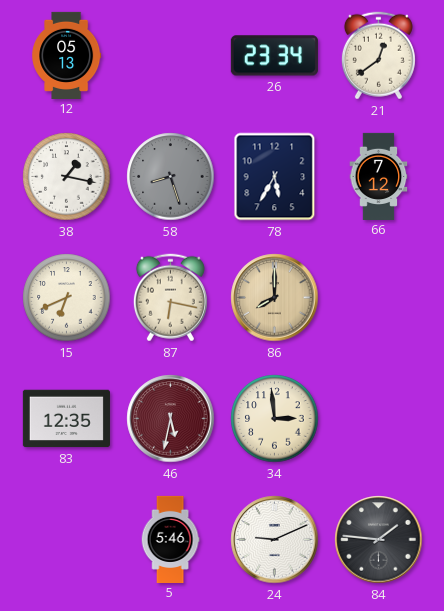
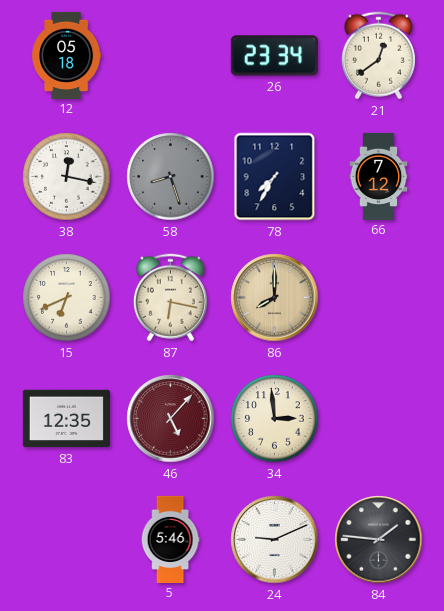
12: 05:13 -> 05:18
38: 1:17 -> 12:17
78: 5:35 -> 7:35
46: 5:32 -> 5:07
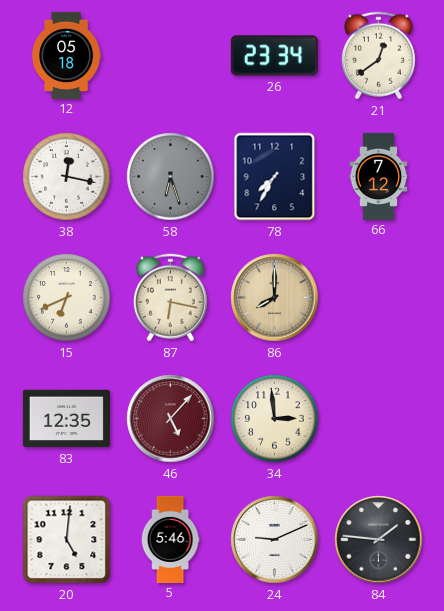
58: 8:27 -> 6:27
20: none -> 5:01
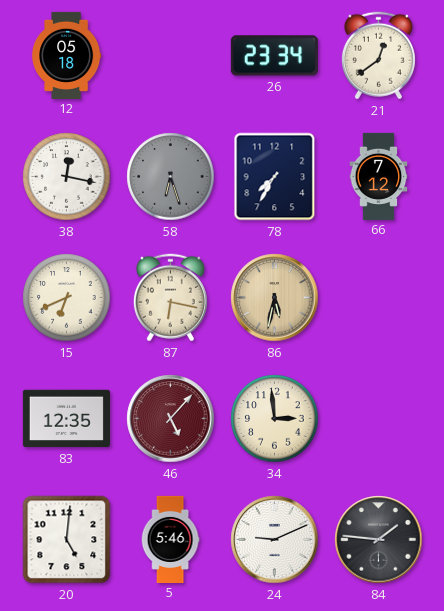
86: 8:00 -> 5:32
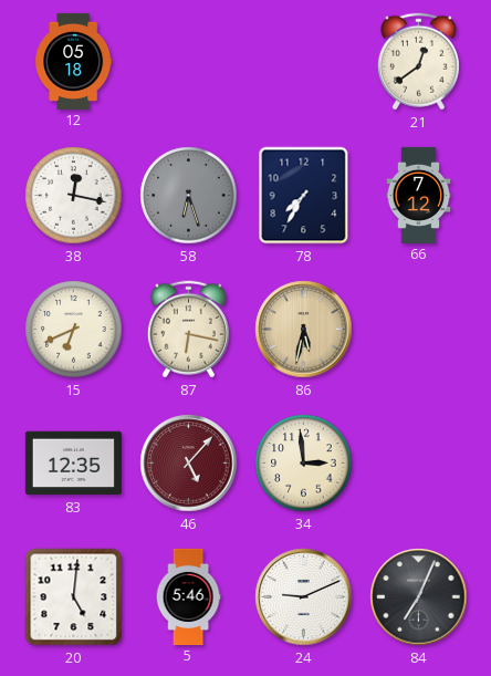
26: 23:34 -> none
84: 1:46 -> 7:04
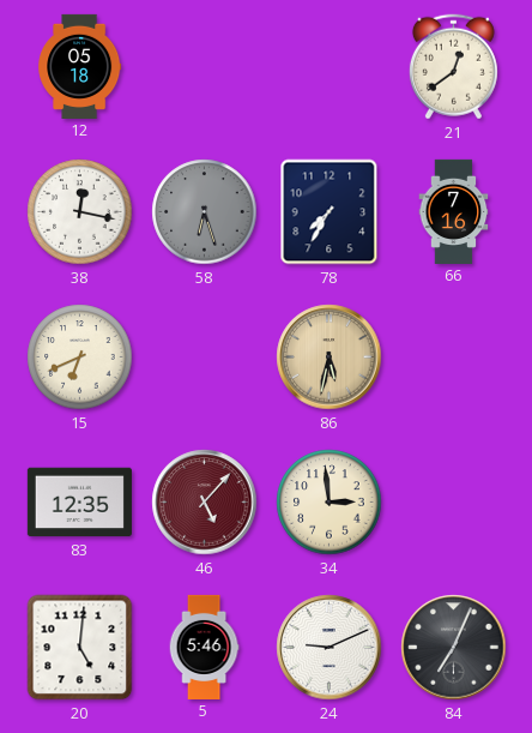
66: 7:12 -> 7:16
87: 6:17 -> none
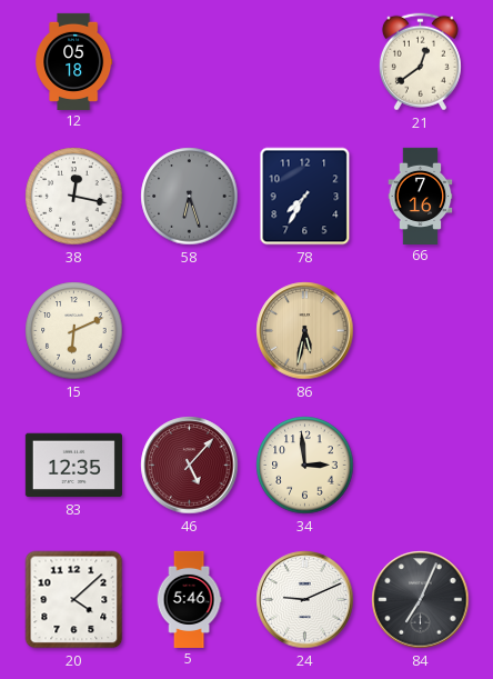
15: 6:41 -> 6:11
20: 5:01 -> 4:08
